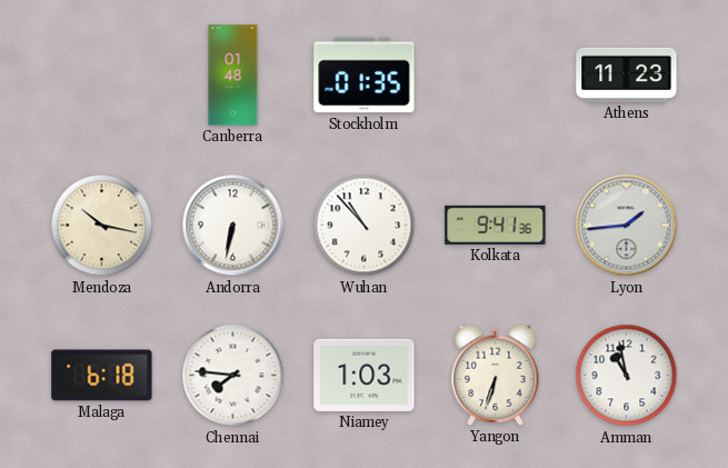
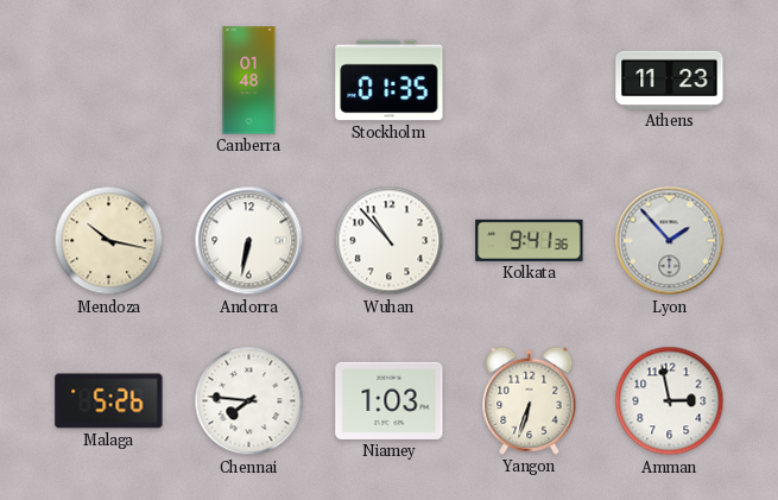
Lyon: 1:44 -> 1:53
Malaga: 6:18 -> 5:26
Amman: 10:58 -> 2:58
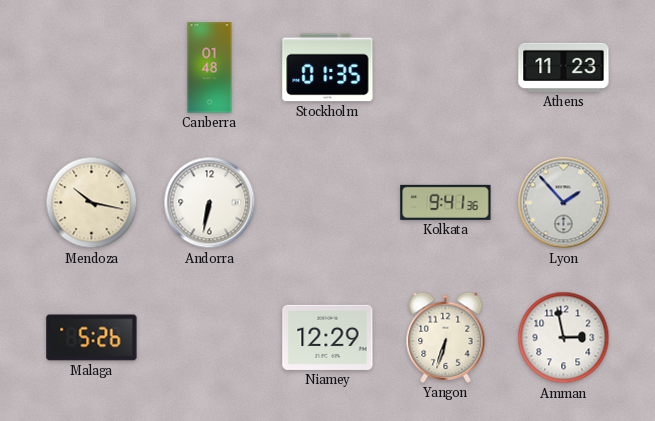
Wuhan: 10:53 -> none
Chennai: 7:46 -> none
Niamey: 1:03 -> 12:29
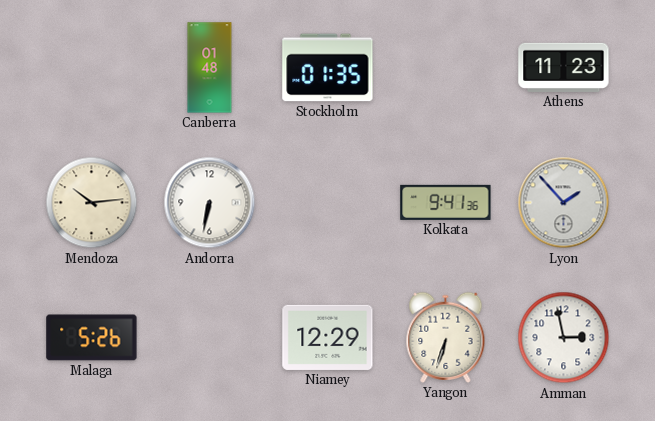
Mendoza: 10:17 -> 10:14
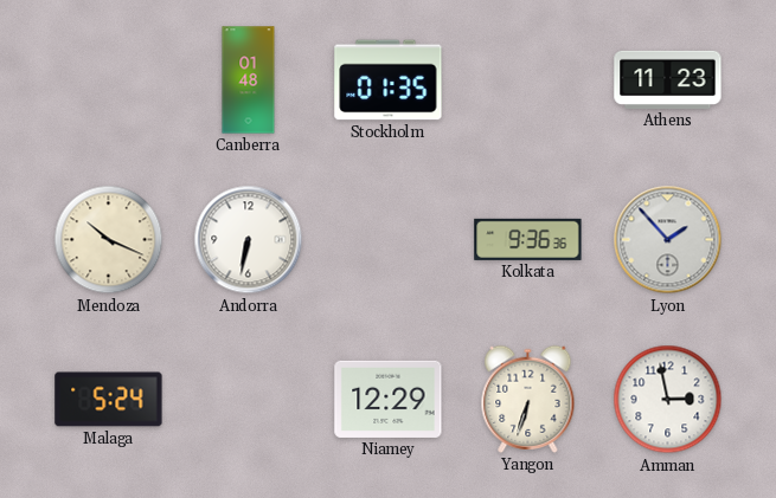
Mendoza: 10:14 -> 10:19
Kolkata: 9:41 -> 9:36
Malaga: 5:26 -> 5:24
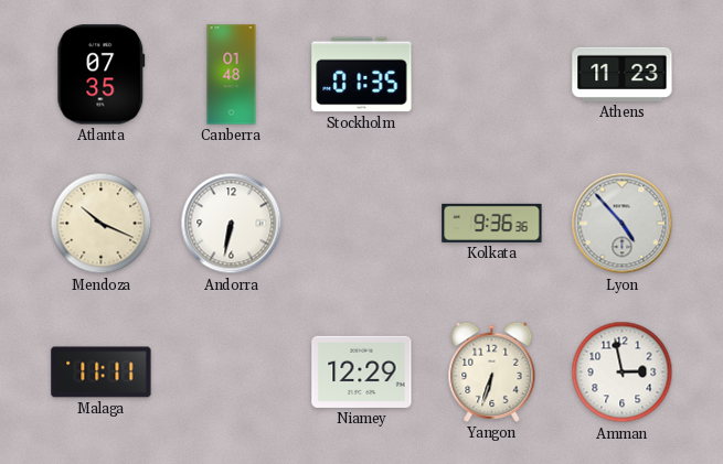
Atlanta: none -> 07:35
Lyon: 1:53 -> 4:53
Malaga: 5:24 -> 11:11
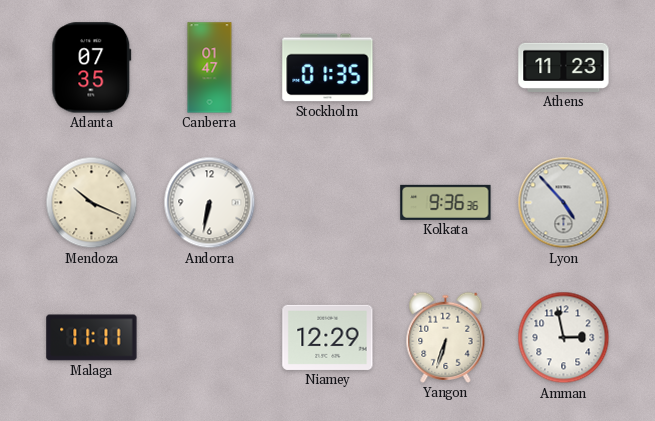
Canberra: 01:48 -> 01:47
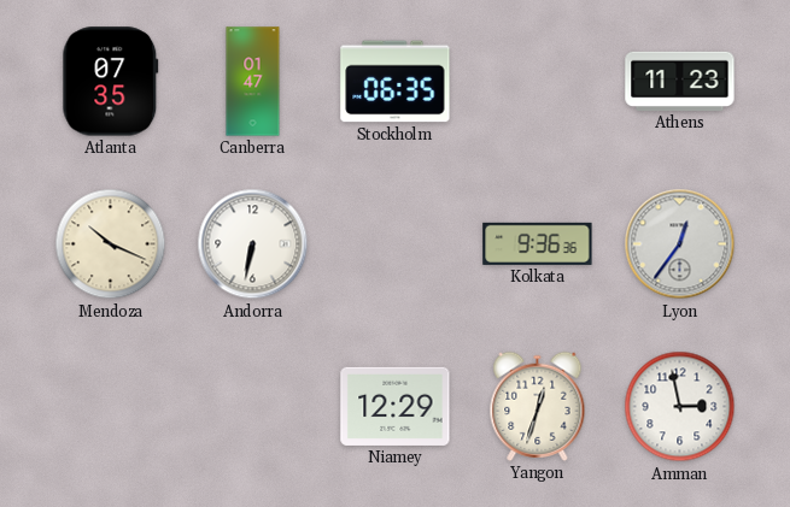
Stockholm: 01:35 -> 06:35
Lyon: 4:53 -> 12:36
Malaga: 11:11 -> none
Yangon: 6:33 -> 12:33
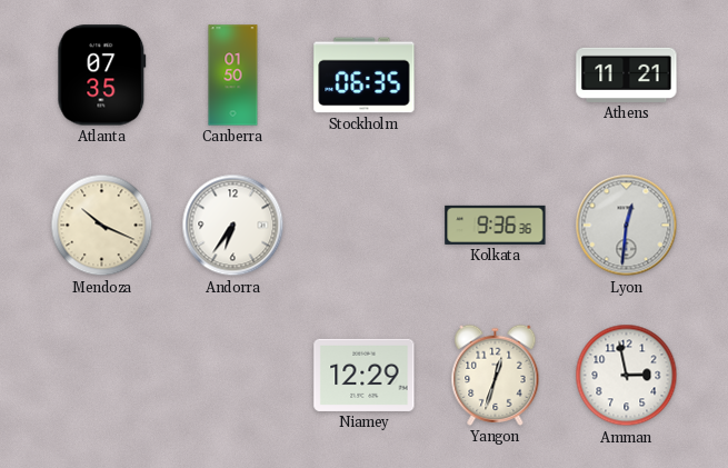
Canberra: 01:47 -> 01:50
Athens: 11:23 -> 11:21
Andorra: 6:32 -> 6:36
Lyon: 12:36 -> 12:31
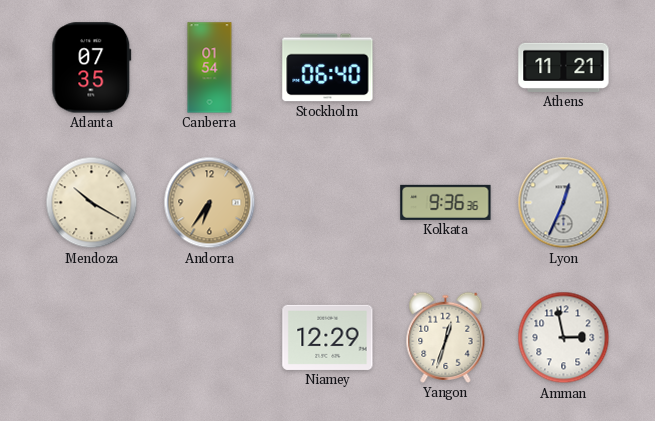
Canberra: 01:50 -> 01:54
Stockholm: 06:35 -> 06:40
Mendoza: 10:19 -> 10:20
Andorra dial: white -> champagne
Lyon: 12:31 -> 12:34
